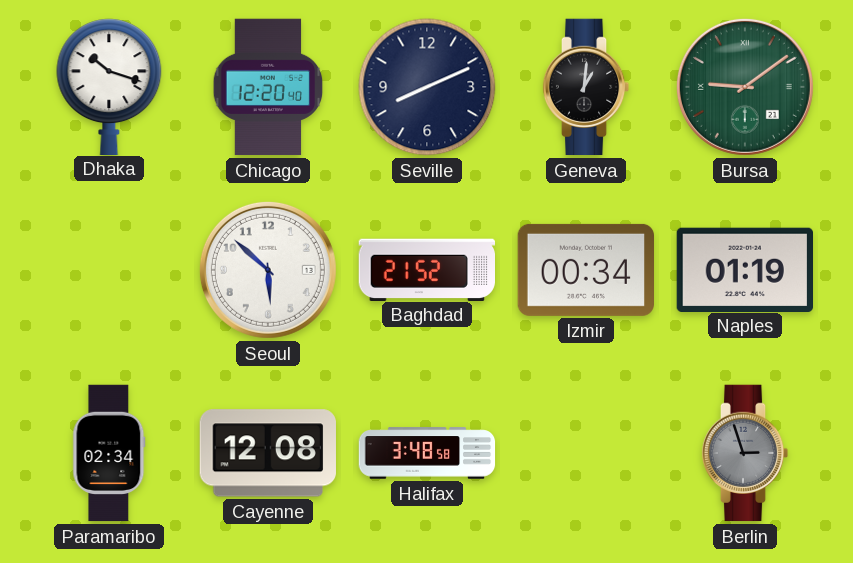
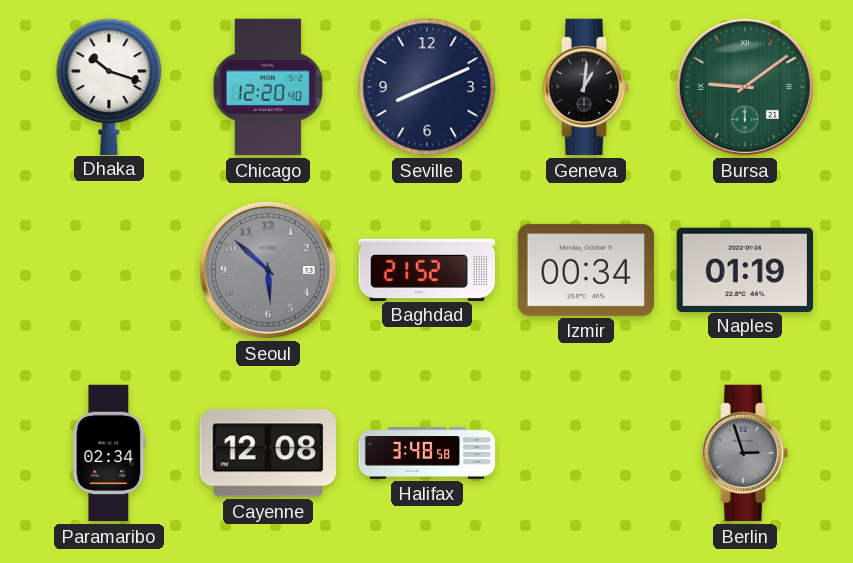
Seoul dial: white -> grey
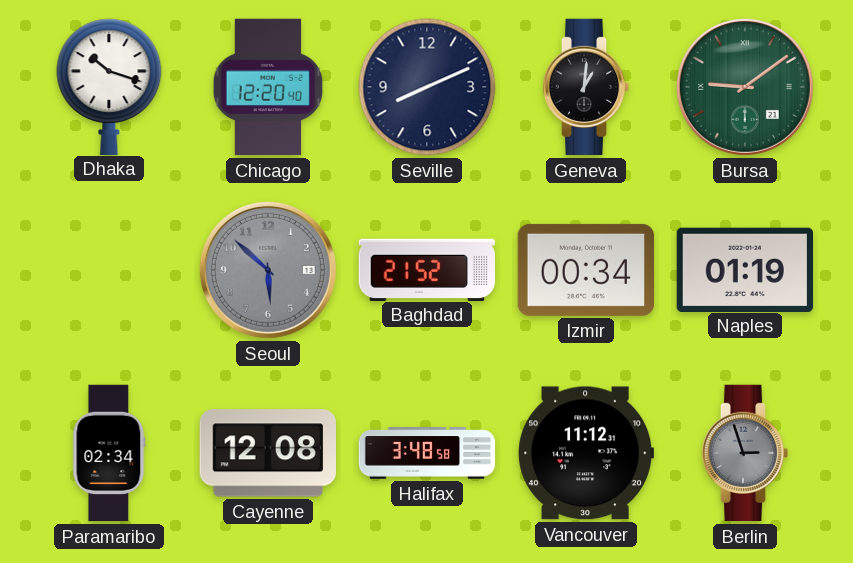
Vancouver: none -> 11:12
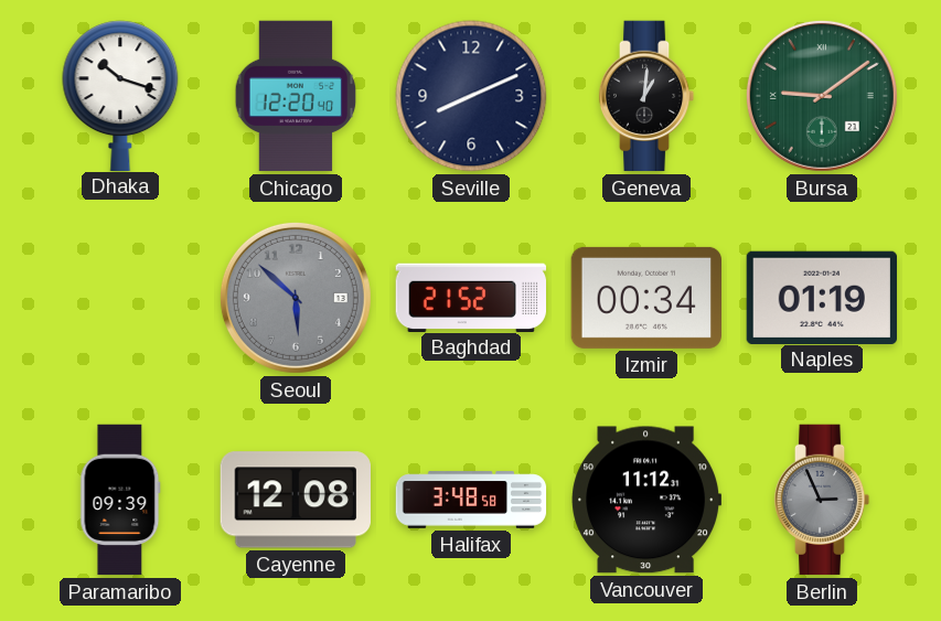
Paramaribo: 02:34 -> 09:39
Berlin: 2:57 -> 2:56
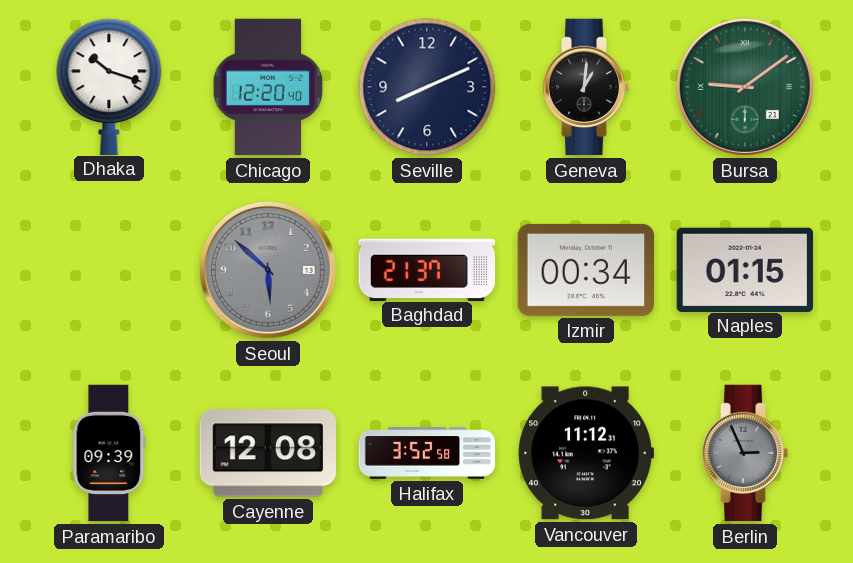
Baghdad: 21:52 -> 21:37
Naples: 01:19 -> 01:15
Halifax: 3:48 -> 3:52
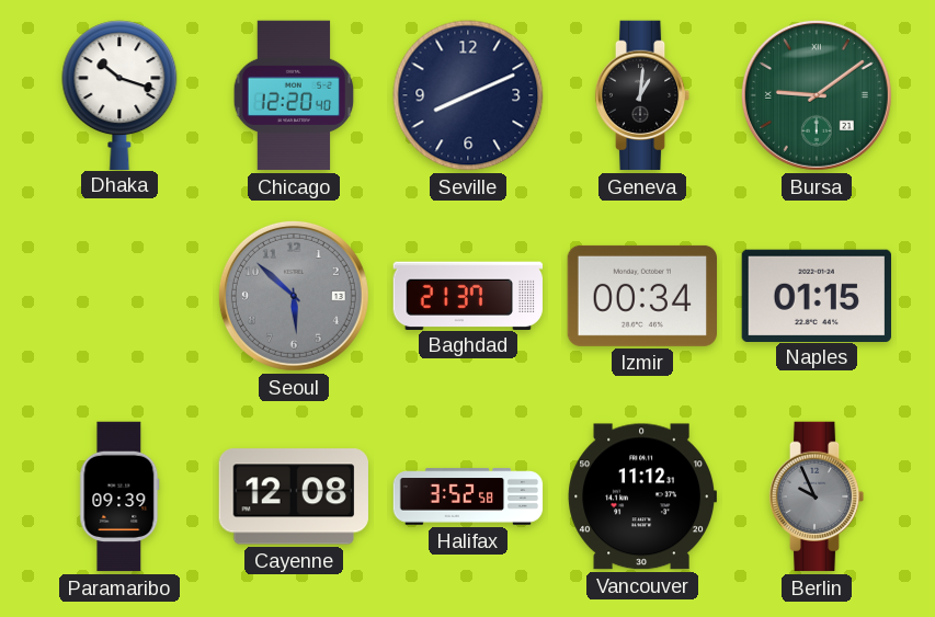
Berlin: 2:56 -> 9:56
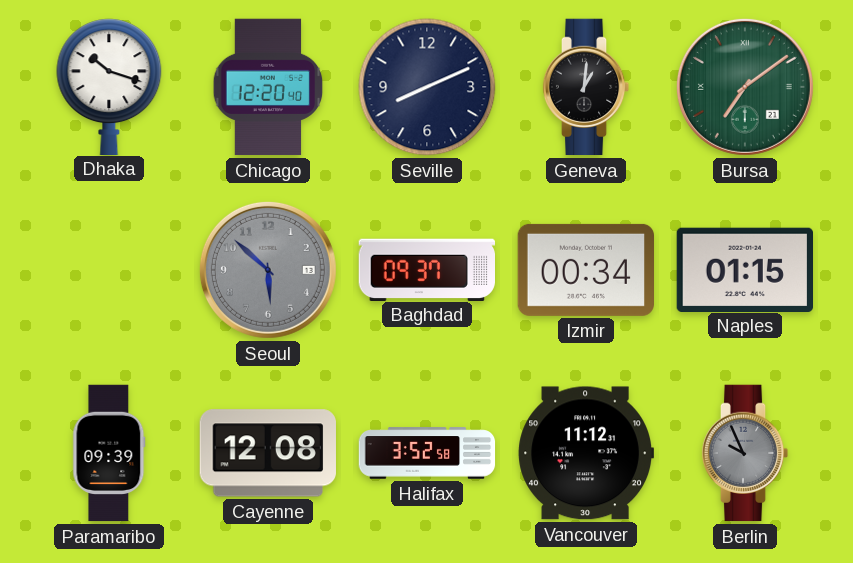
Bursa: 9:09 -> 7:09
Baghdad: 21:37 -> 09:37
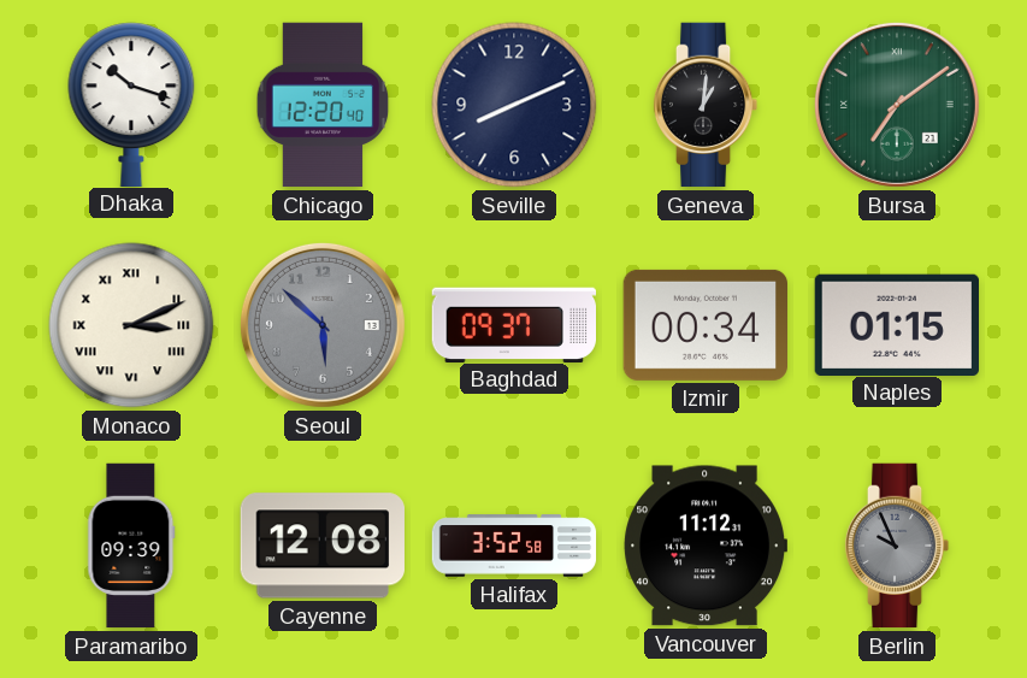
Monaco: none -> 3:11
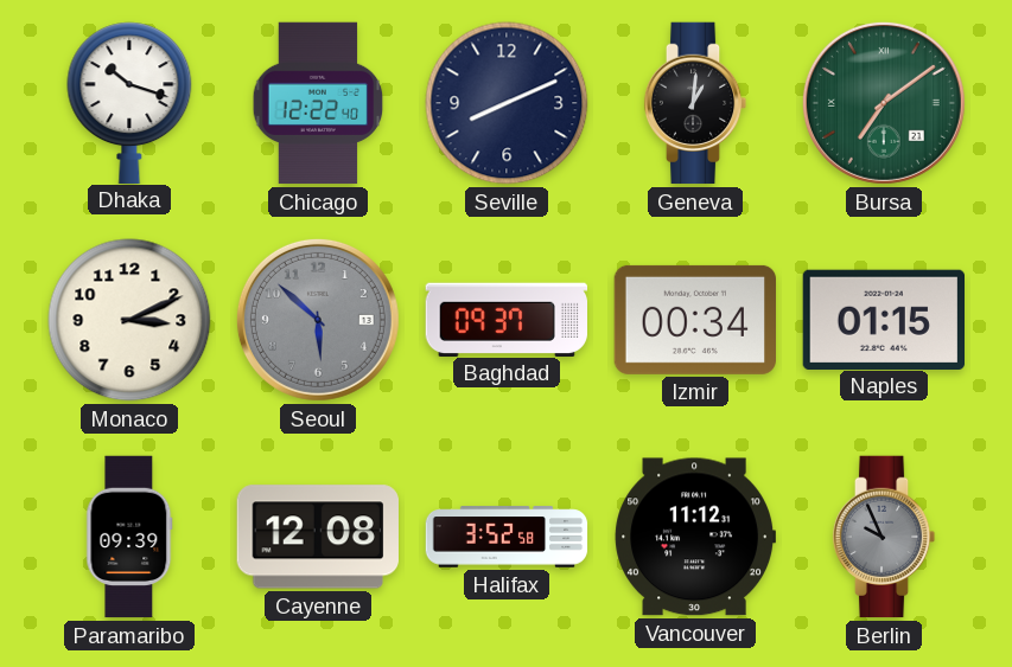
Chicago: 12:20 -> 12:22
Monaco numerals: Roman -> Arabic
